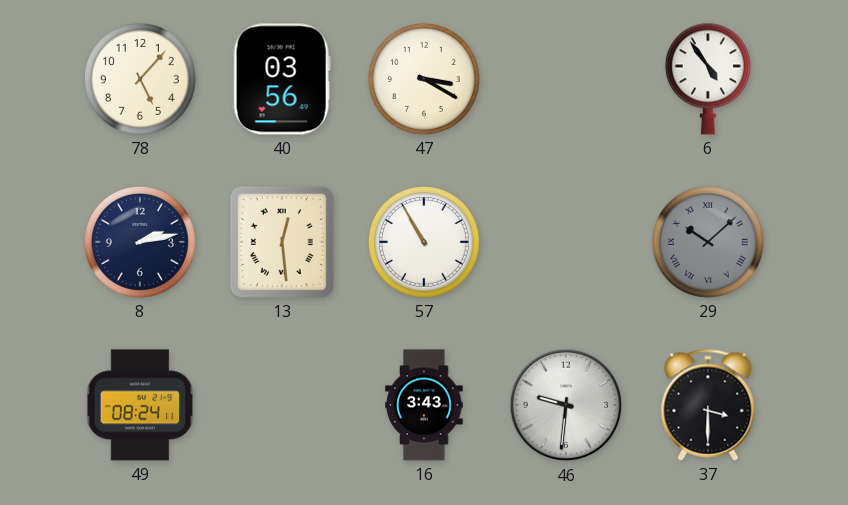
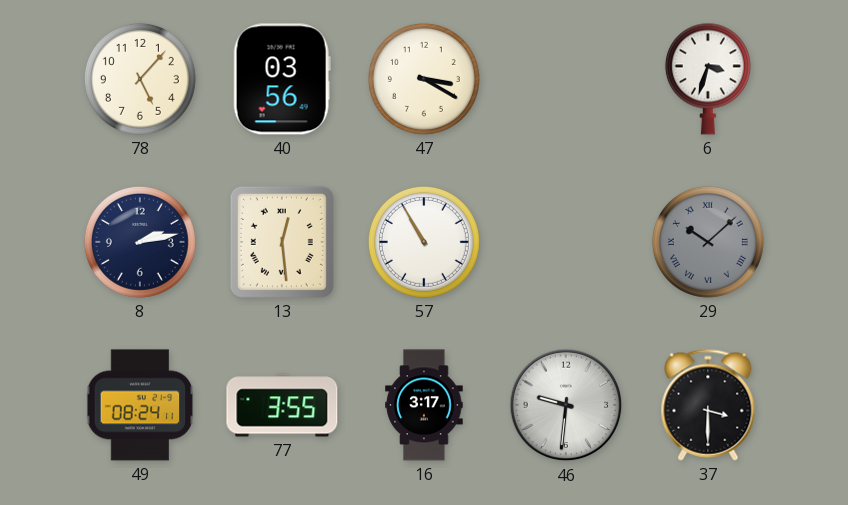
6: 4:54 -> 3:33
77: none -> 3:55
16: 3:43 -> 3:17
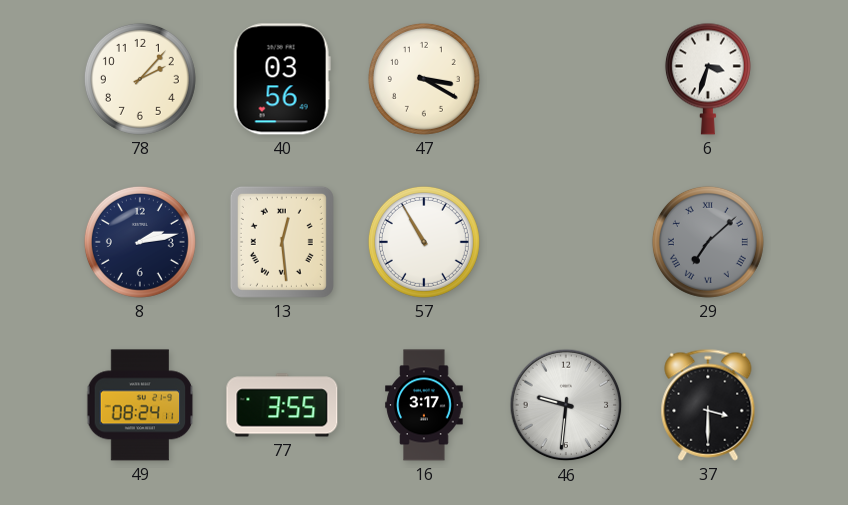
78: 5:07 -> 2:07
29: 10:08 -> 7:08
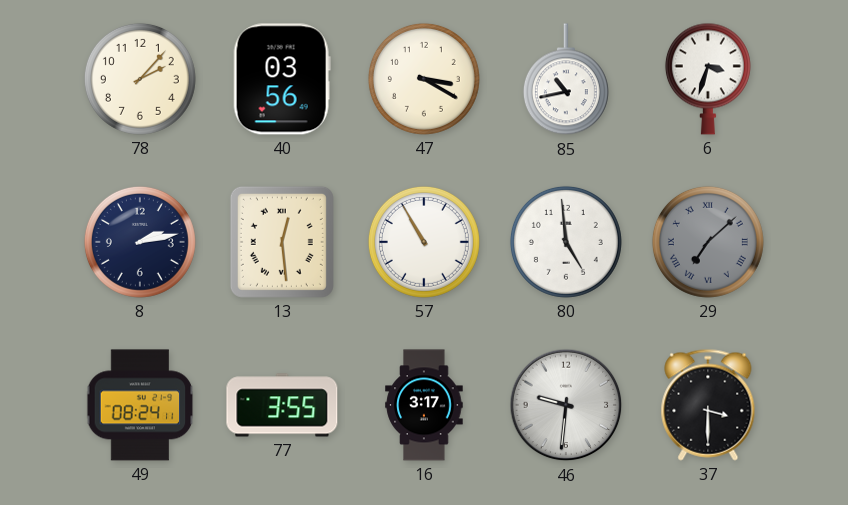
85: none -> 10:43
80: none -> 4:59
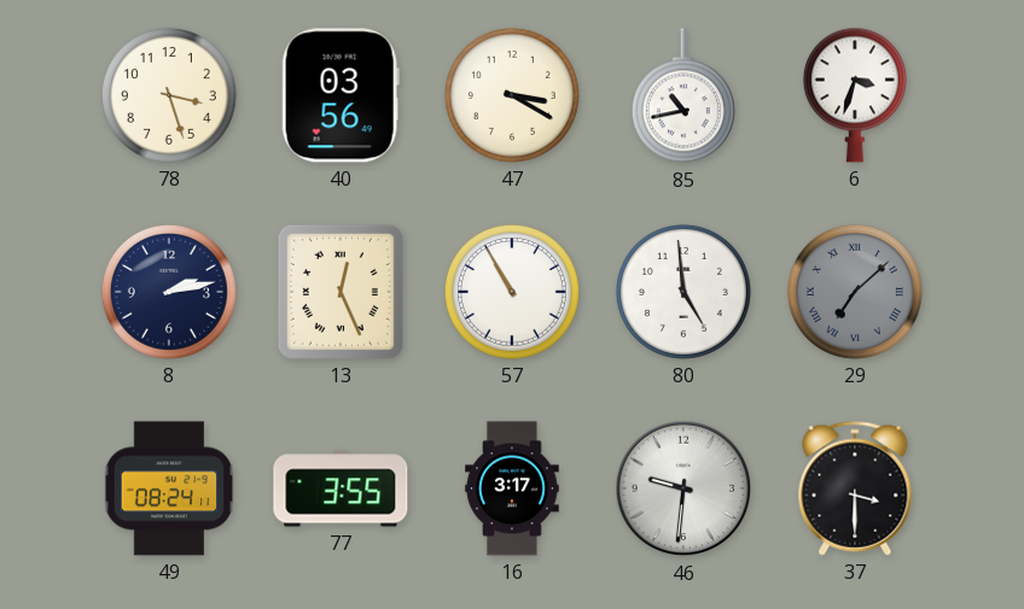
78: 2:07 -> 3:27
13: 12:29 -> 12:26
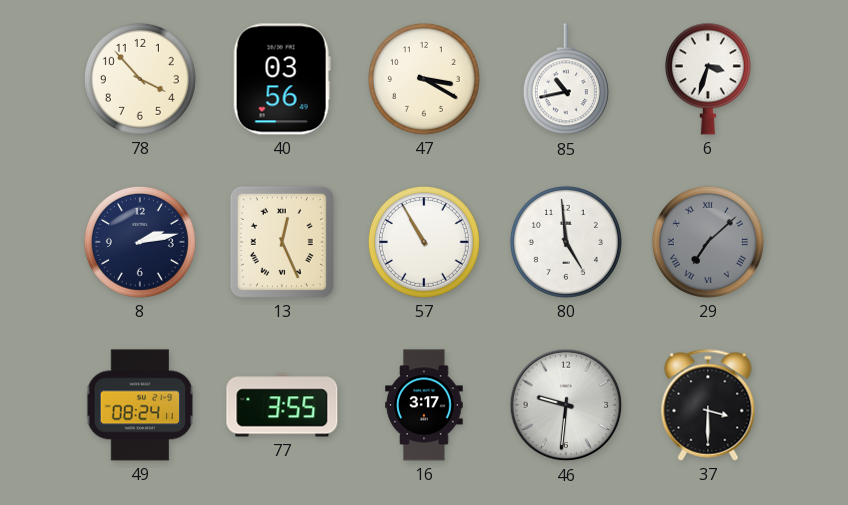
78: 3:27 -> 3:53
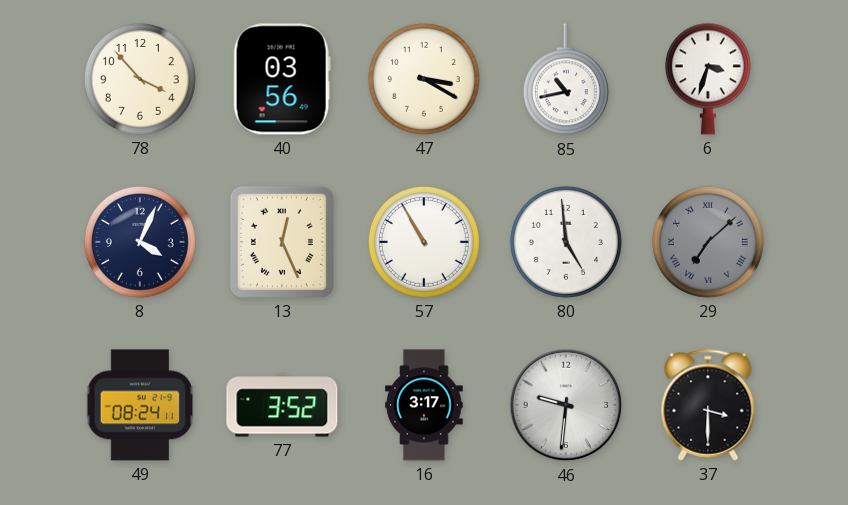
8: 2:13 -> 4:04
77: 3:55 -> 3:52
